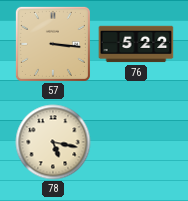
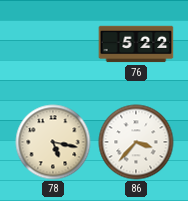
57: 3:16 -> none
86: none -> 3:37
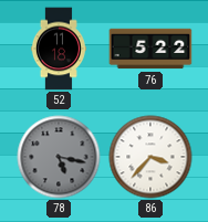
52: none -> 11:18
78 dial: cream -> grey
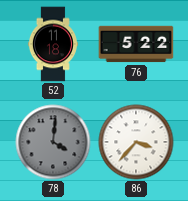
78: 5:17 -> 4:01
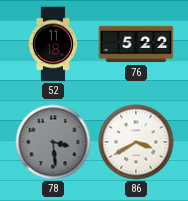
78: 4:01 -> 3:29
86: 3:37 -> 3:40
